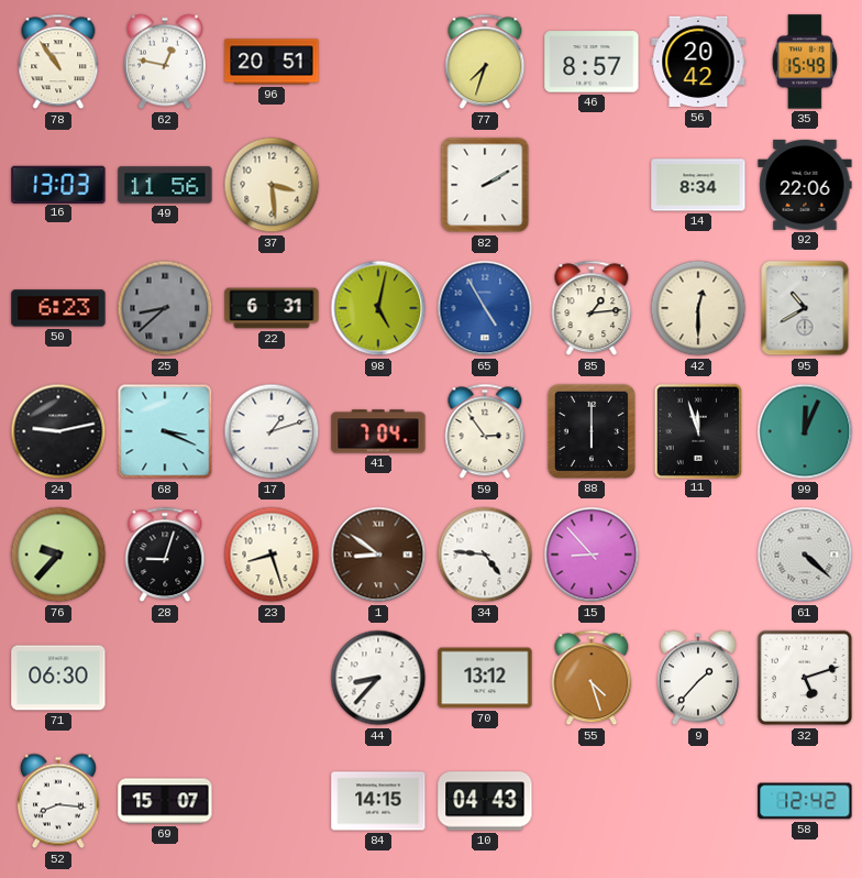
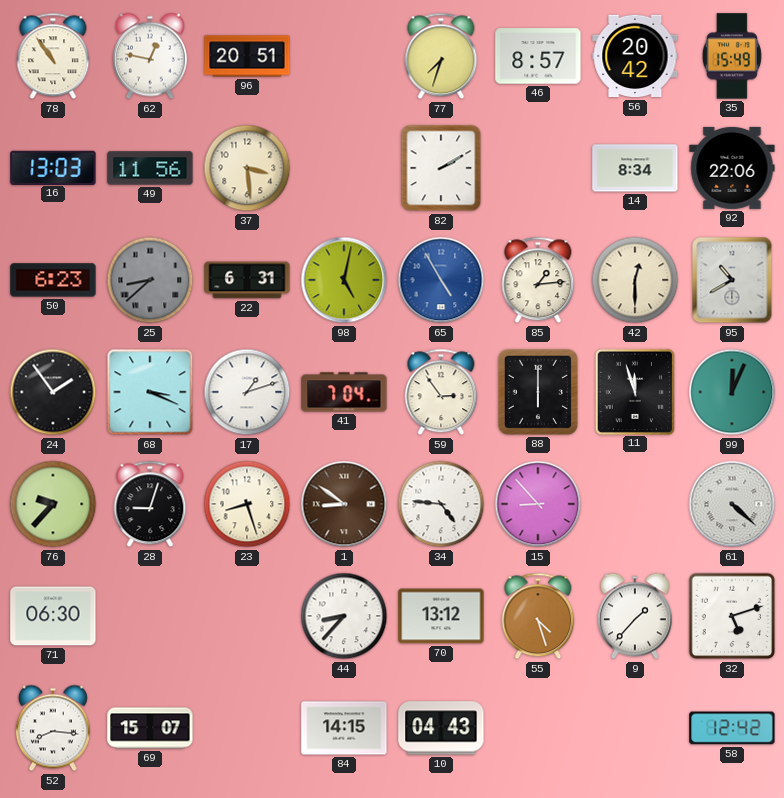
24: 9:13 -> 1:54
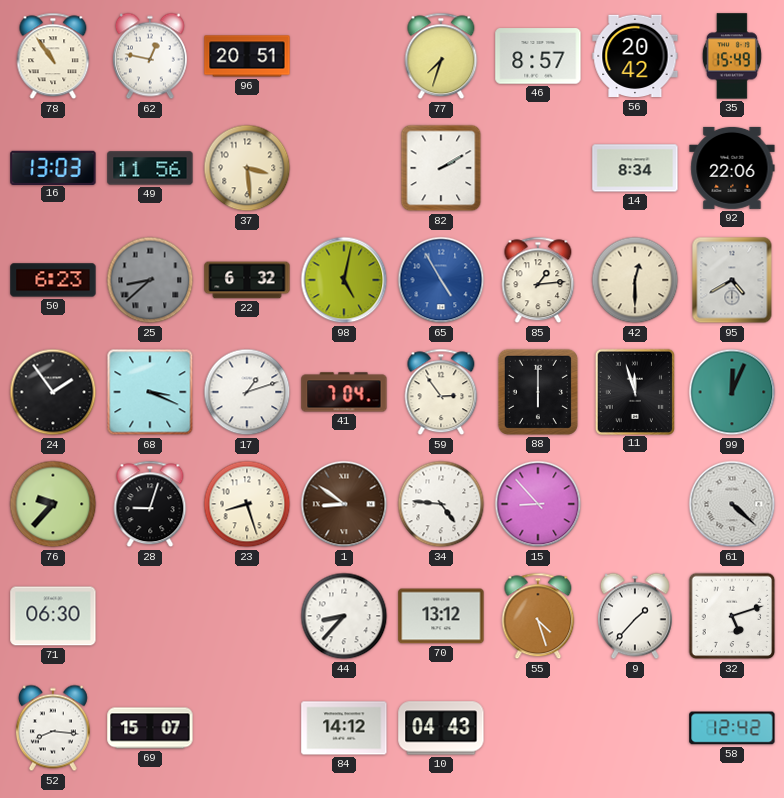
22: 6:31 -> 6:32
95: 10:40 -> 4:40
84: 14:15 -> 14:12
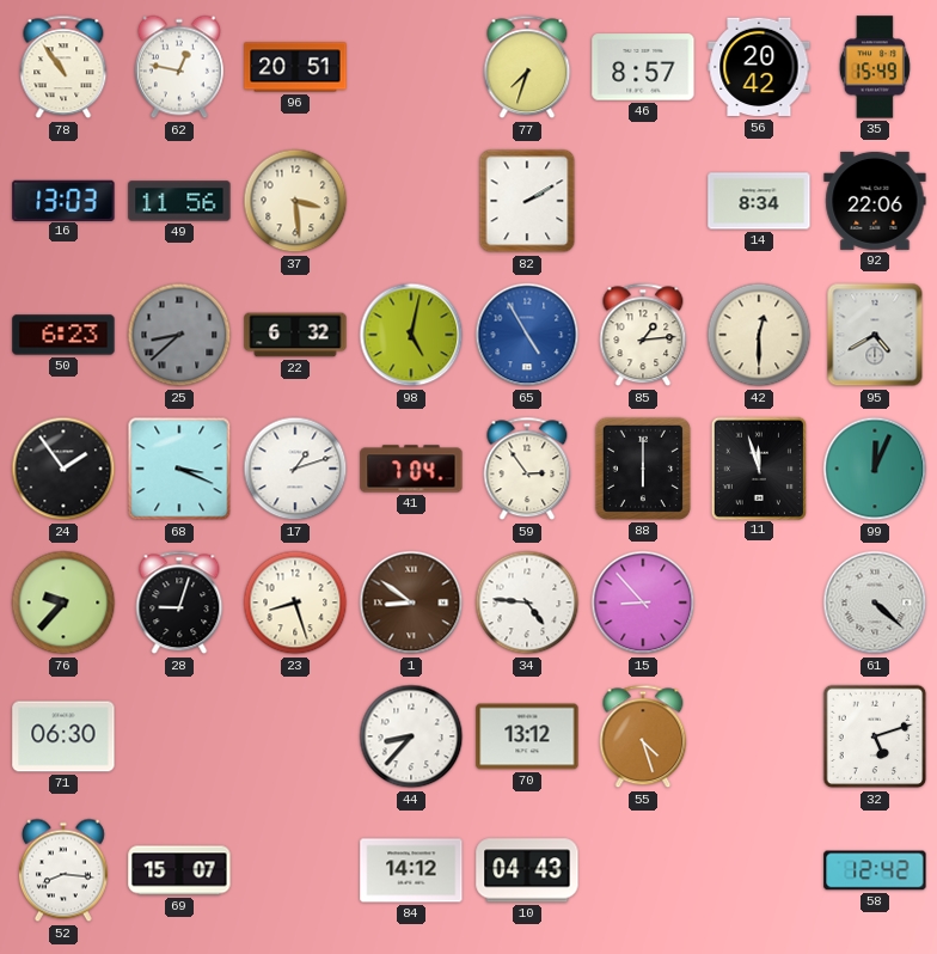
9: 1:37 -> none
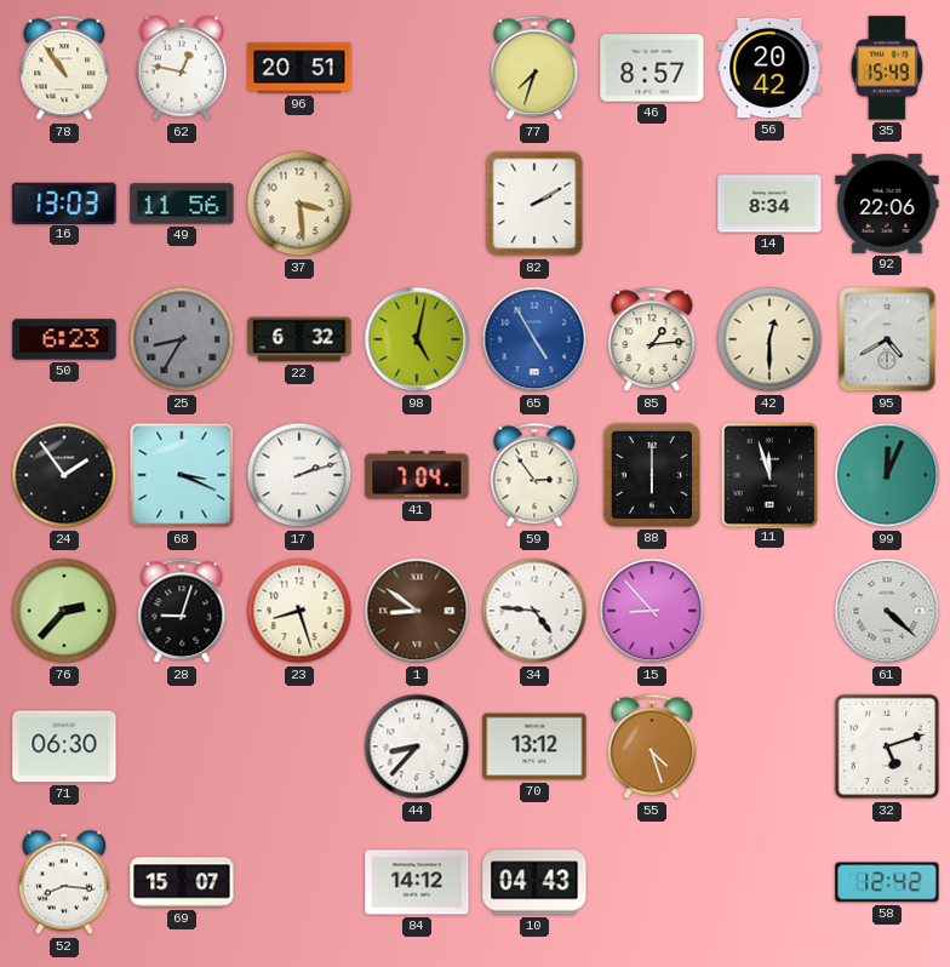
25: 8:38 -> 8:35
17: 1:12 -> 2:12
76: 9:37 -> 2:37
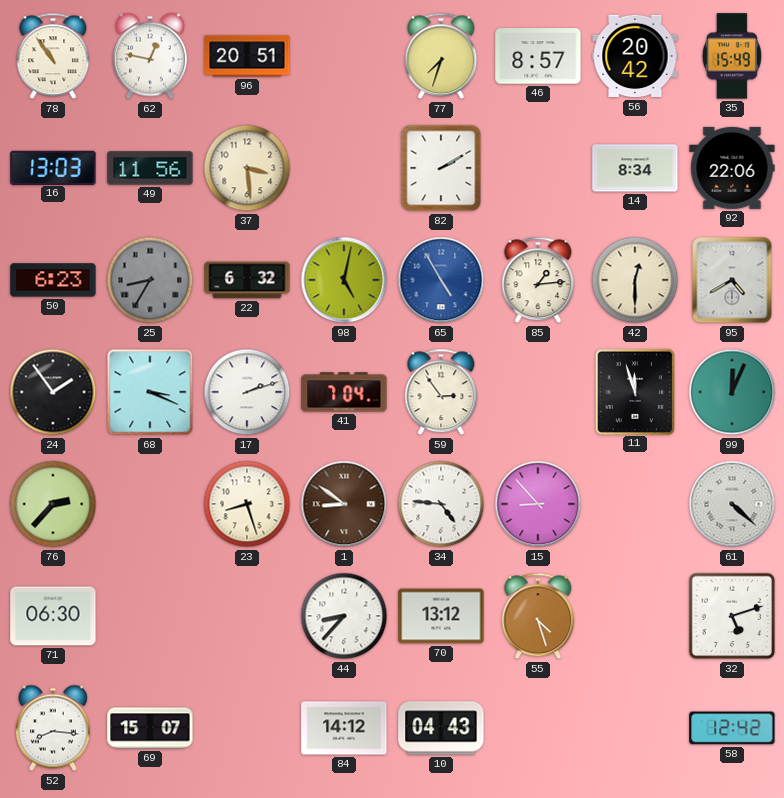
88: 6:00 -> none
28: 9:03 -> none
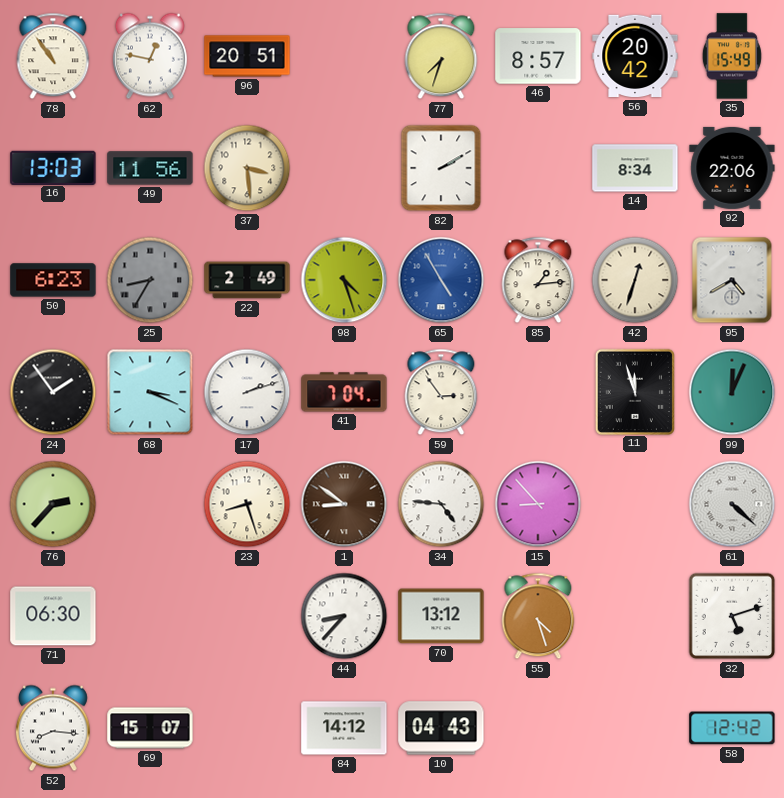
22: 6:32 -> 2:49
98: 5:02 -> 4:27
42: 12:30 -> 12:33
